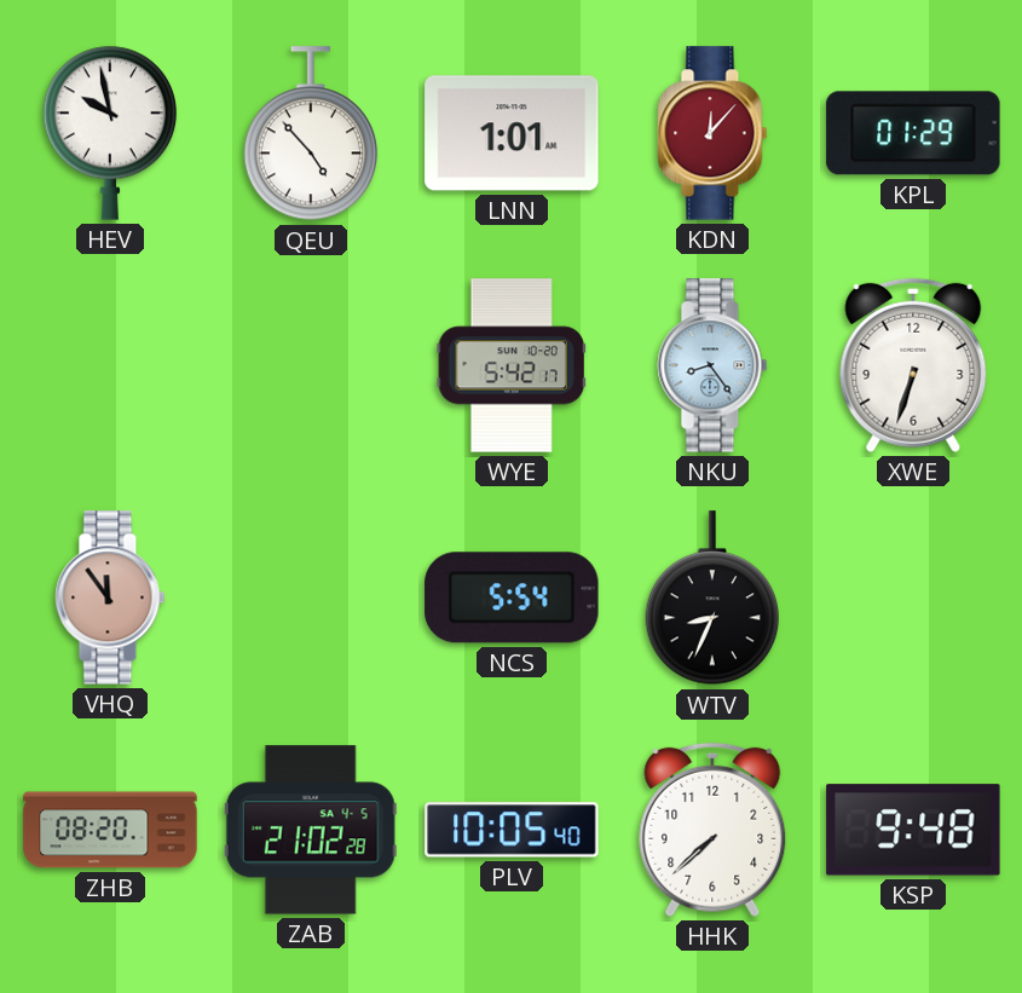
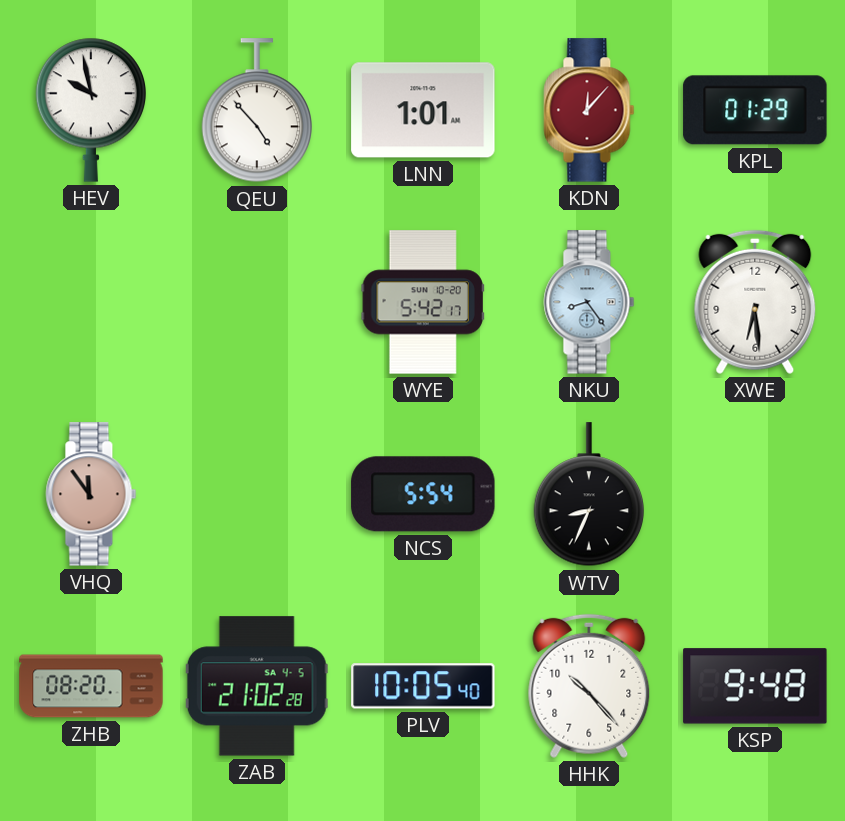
XWE: 6:33 -> 6:29
HHK: 7:38 -> 10:23
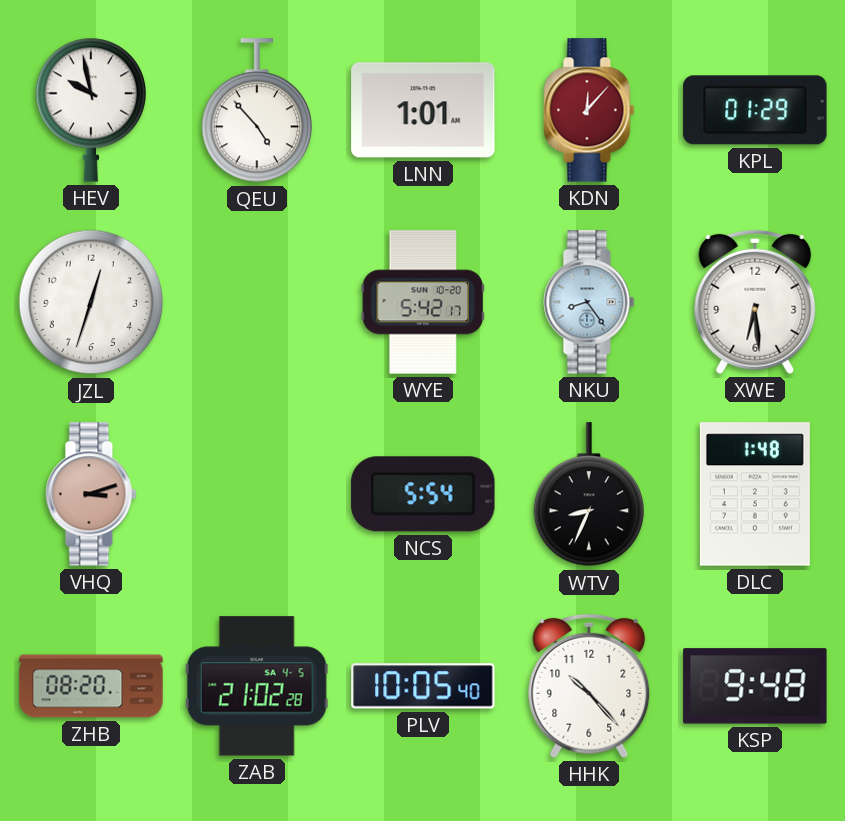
JZL: none -> 12:33
VHQ: 11:54 -> 3:12
DLC: none -> 1:48
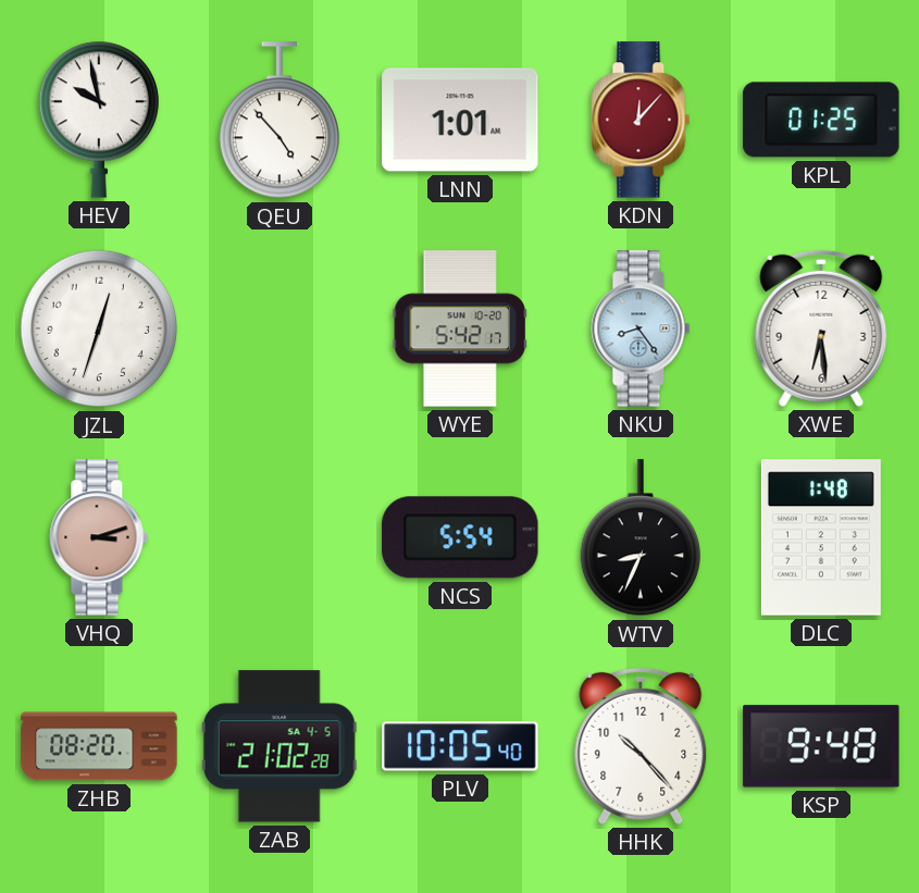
KPL: 01:29 -> 01:25
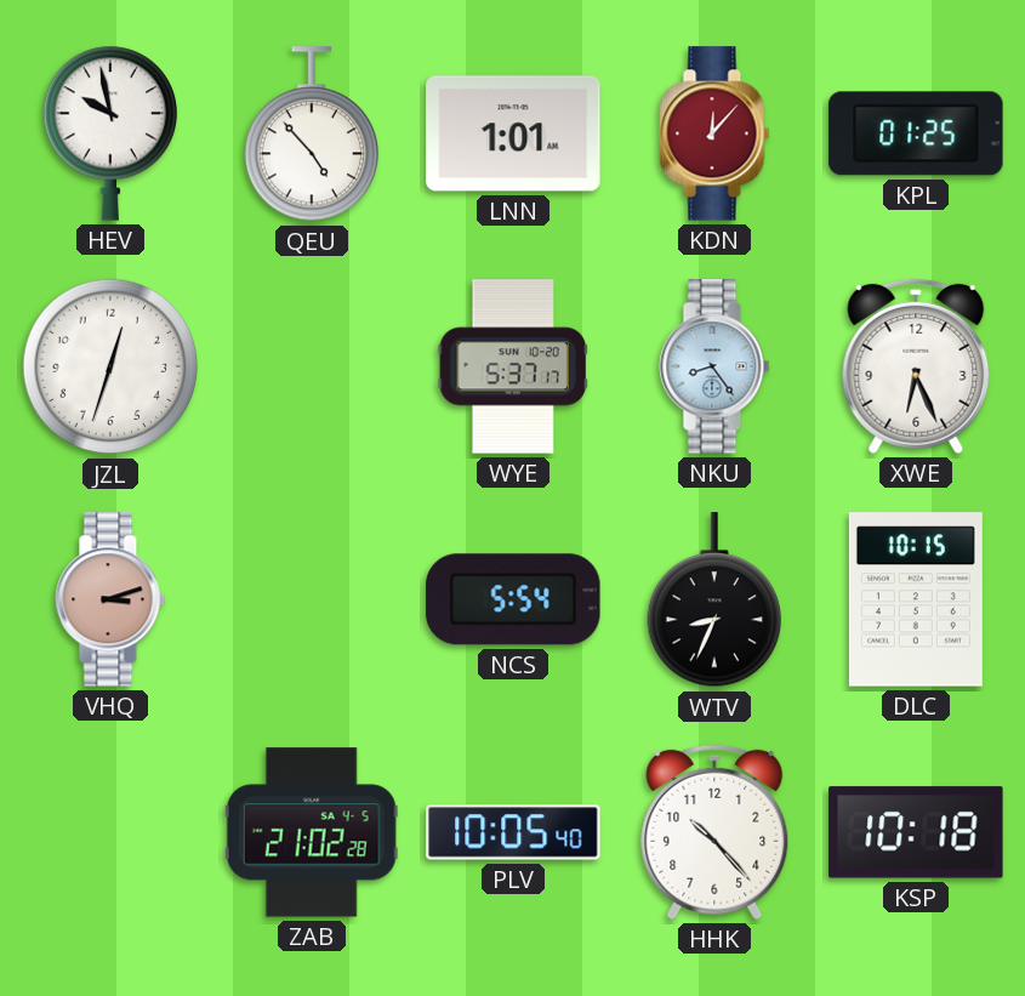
WYE: 5:42 -> 5:37
XWE: 6:29 -> 6:26
DLC: 1:48 -> 10:15
ZHB: 08:20 -> none
KSP: 9:48 -> 10:18
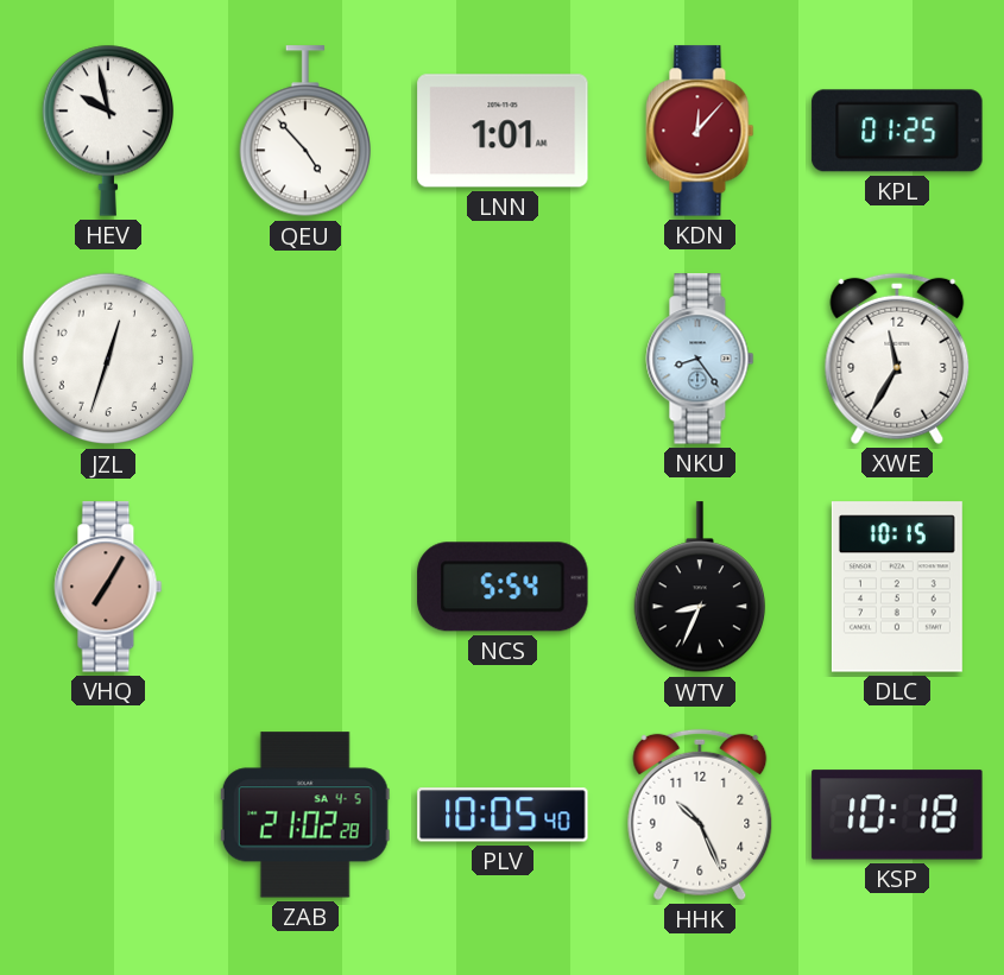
WYE: 5:37 -> none
XWE: 6:26 -> 11:35
VHQ: 3:12 -> 7:05
HHK: 10:23 -> 10:26
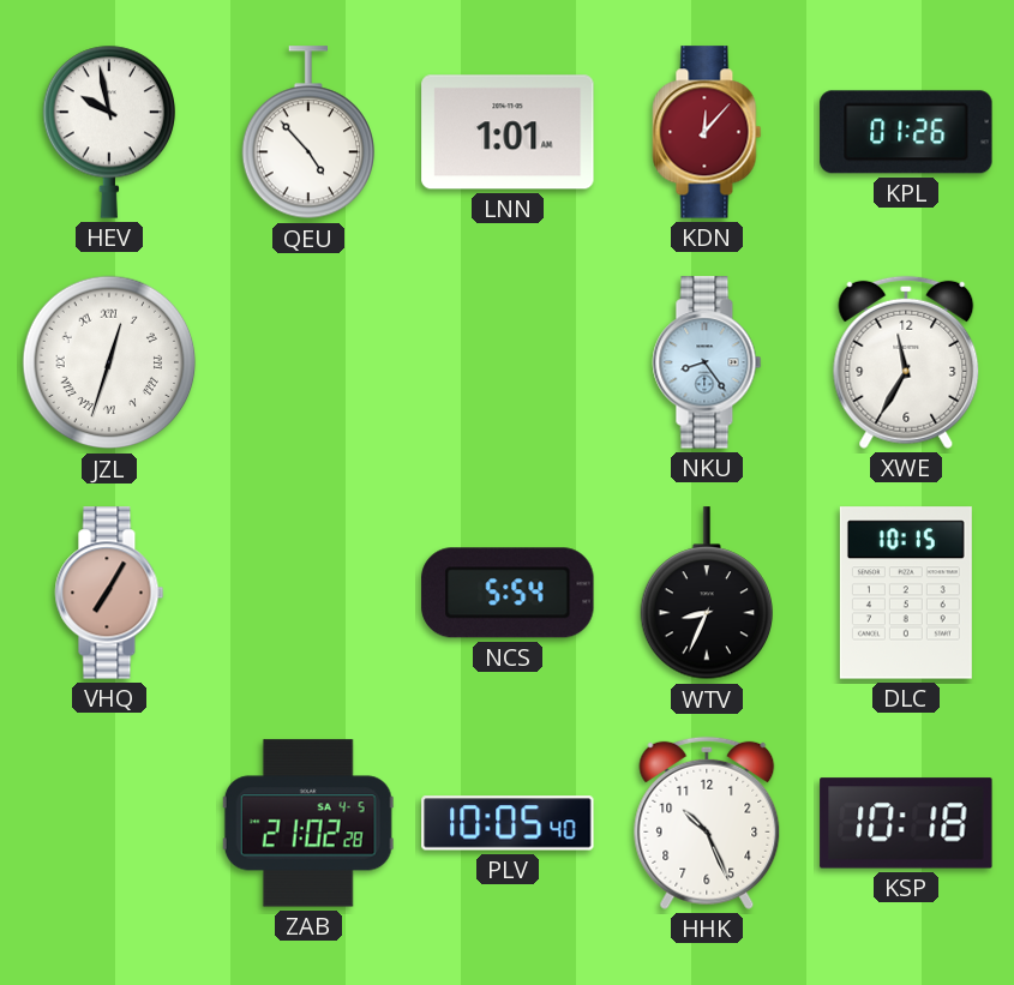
KPL: 01:25 -> 01:26
JZL numerals: Arabic -> Roman
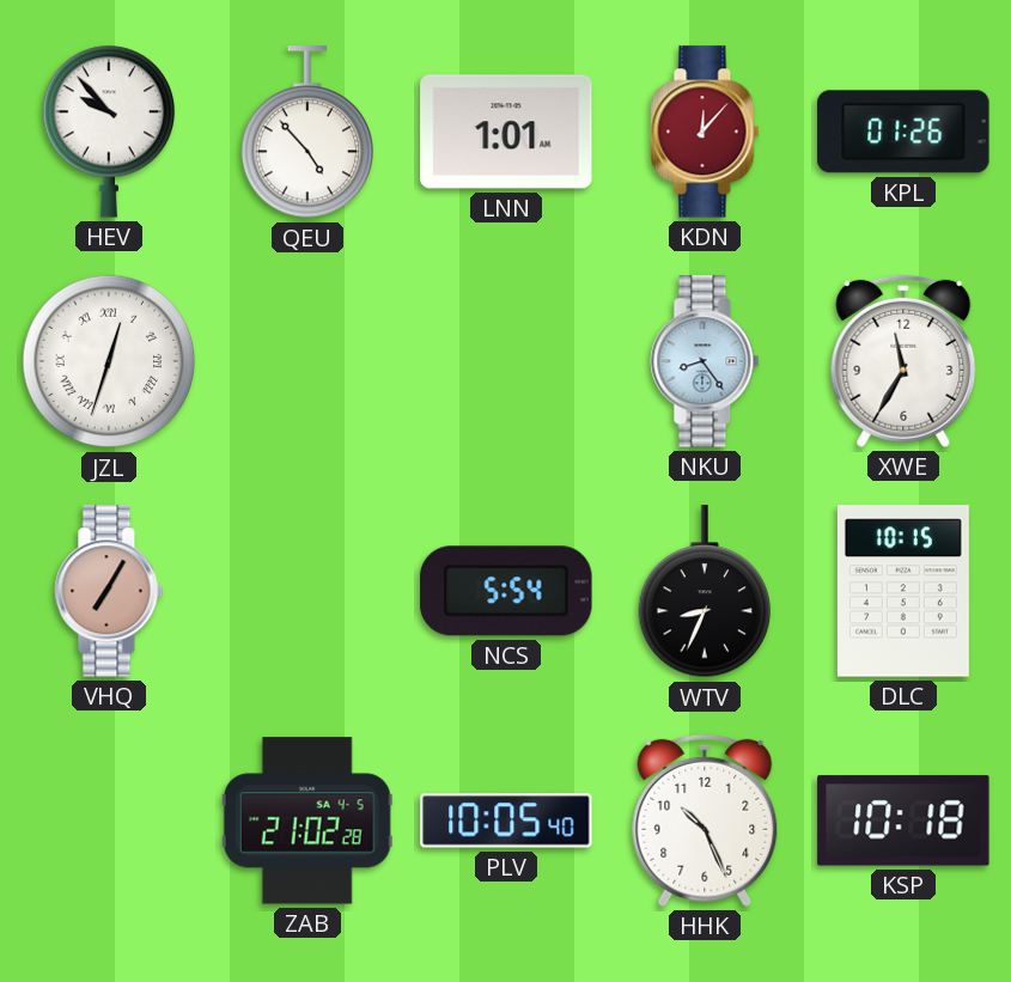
HEV: 9:58 -> 9:53
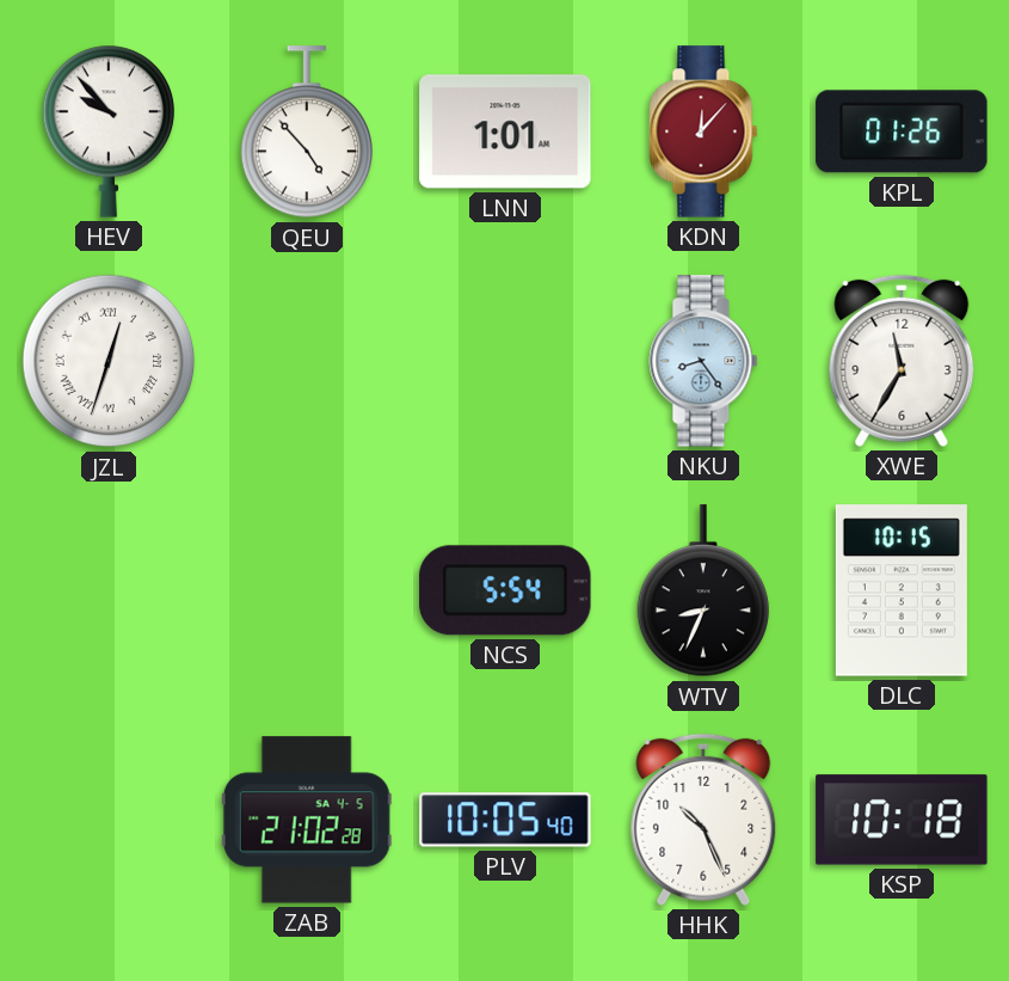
VHQ: 7:05 -> none
